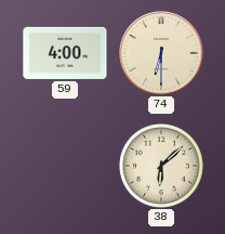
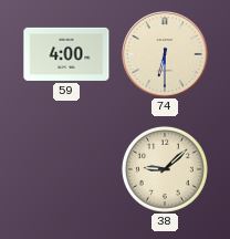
38: 6:08 -> 9:08
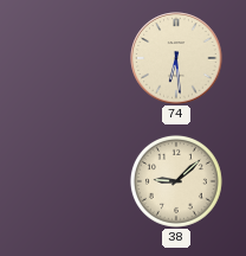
59: 4:00 -> none
74: 6:30 -> 6:29
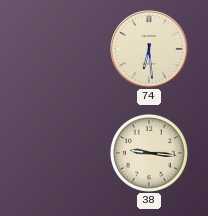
38: 9:08 -> 9:16
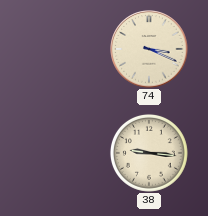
74: 6:29 -> 3:19
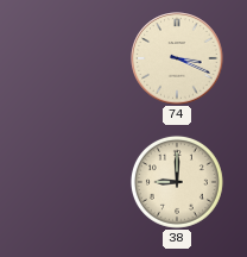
38: 9:16 -> 9:00
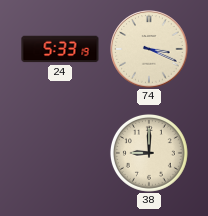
24: none -> 5:33
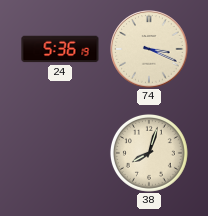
24: 5:33 -> 5:36
38: 9:00 -> 8:03
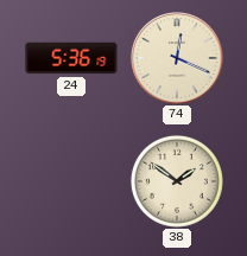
74: 3:19 -> 12:19
38: 8:03 -> 1:51
